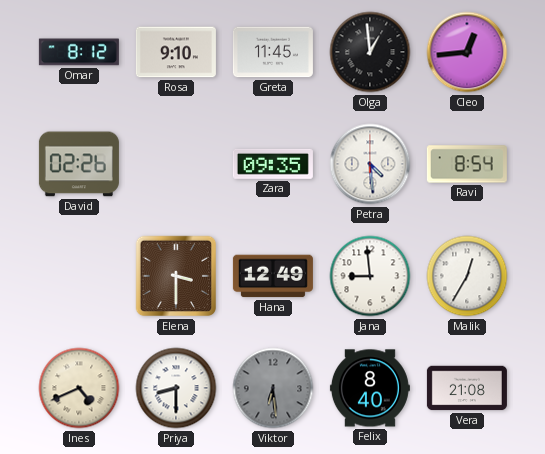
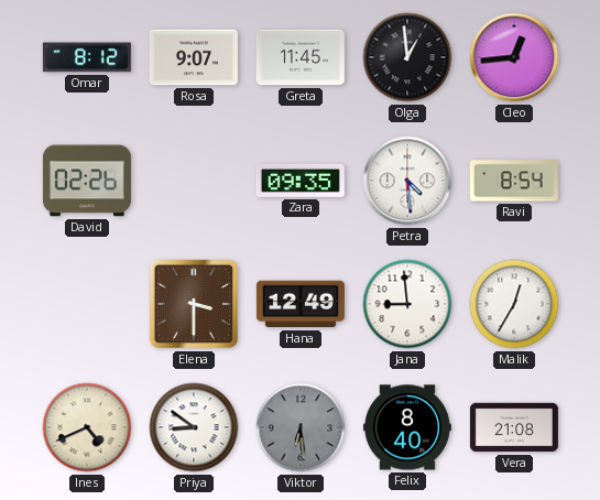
Rosa: 9:10 -> 9:07
Priya: 8:30 -> 8:51
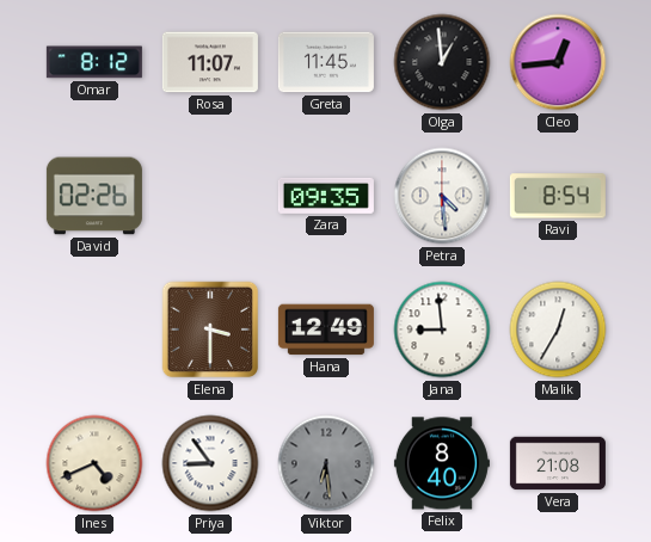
Rosa: 9:07 -> 11:07
Priya: 8:51 -> 8:54
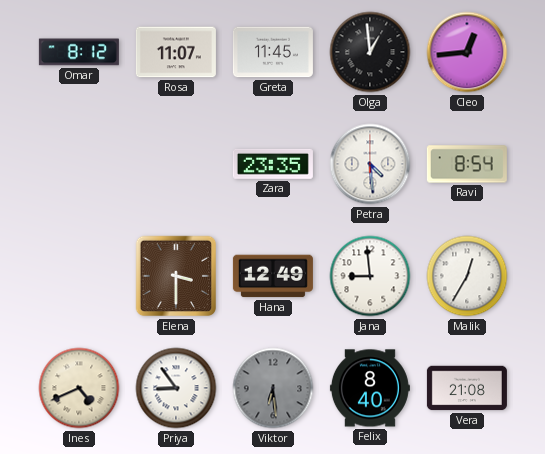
David: 02:26 -> none
Zara: 09:35 -> 23:35
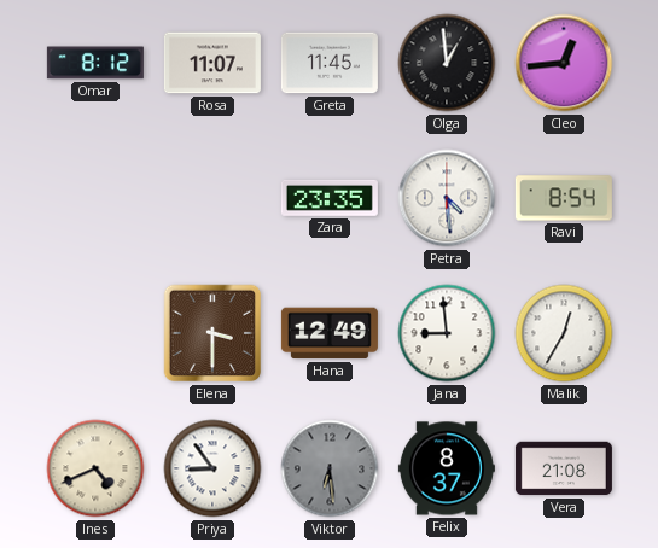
Felix: 8:40 -> 8:37
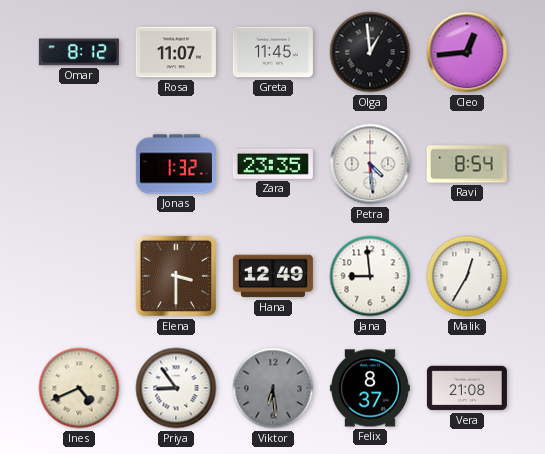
Jonas: none -> 1:32
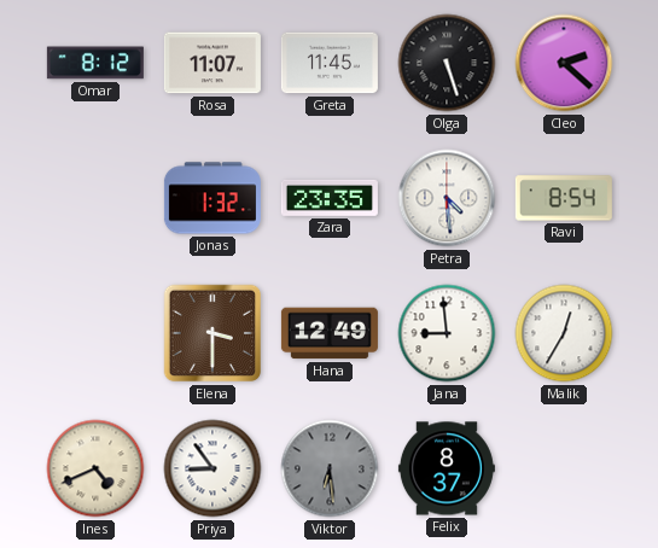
Olga: 12:59 -> 5:27
Cleo: 12:44 -> 2:22
Vera: 21:08 -> none
